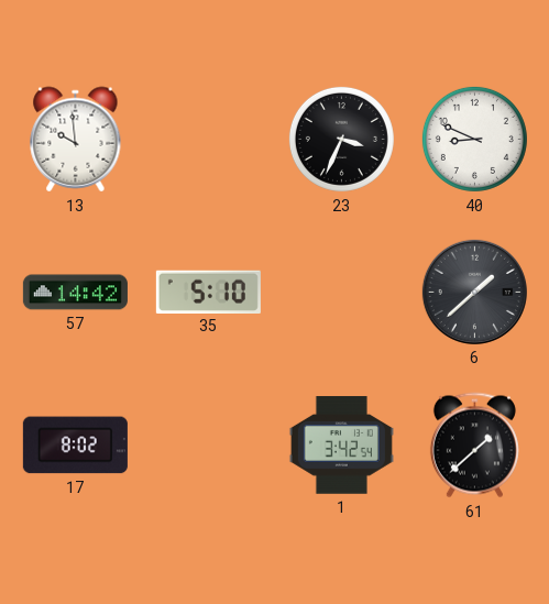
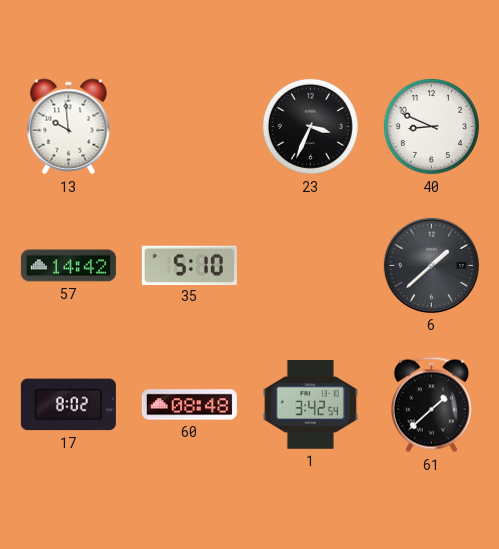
60: none -> 08:48
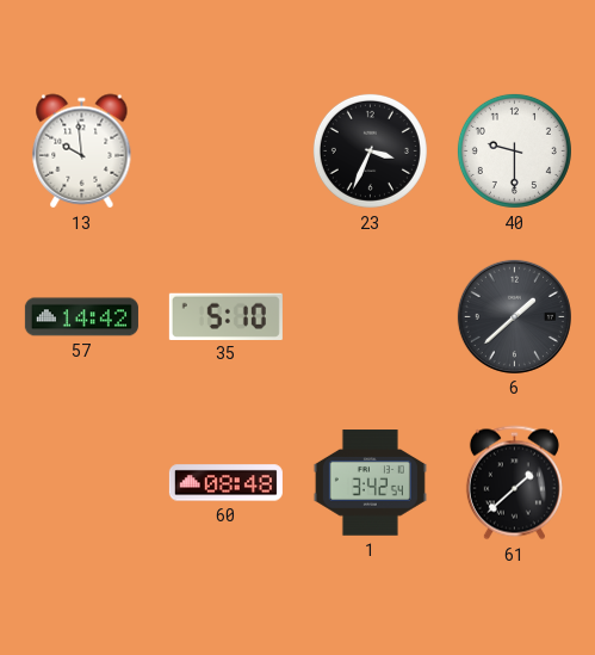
40: 8:49 -> 9:30
17: 8:02 -> none
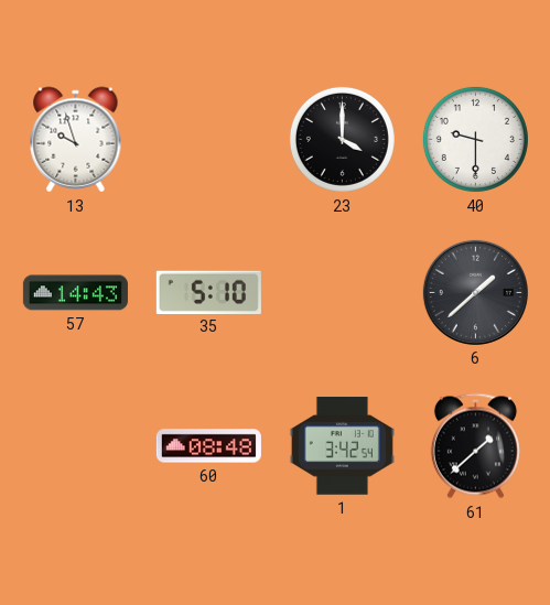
13: 9:59 -> 9:57
23: 3:34 -> 4:00
57: 14:42 -> 14:43
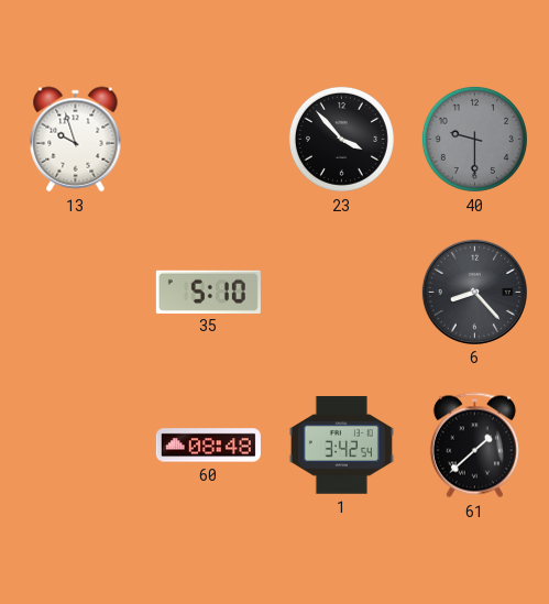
23: 4:00 -> 3:53
40 dial: white -> grey
57: 14:43 -> none
6: 1:38 -> 8:23
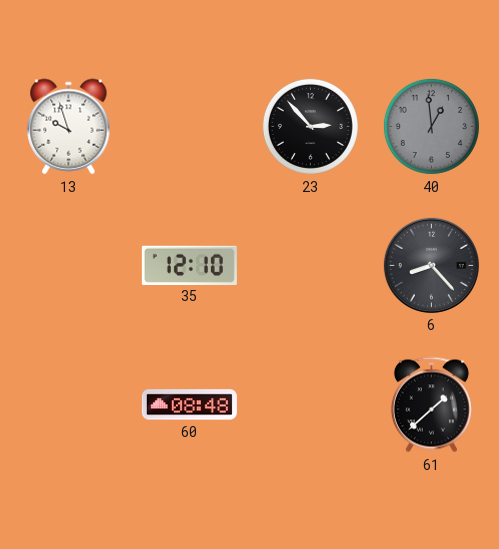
23: 3:53 -> 2:53
40: 9:30 -> 12:59
35: 5:10 -> 12:10
1: 3:42 -> none
